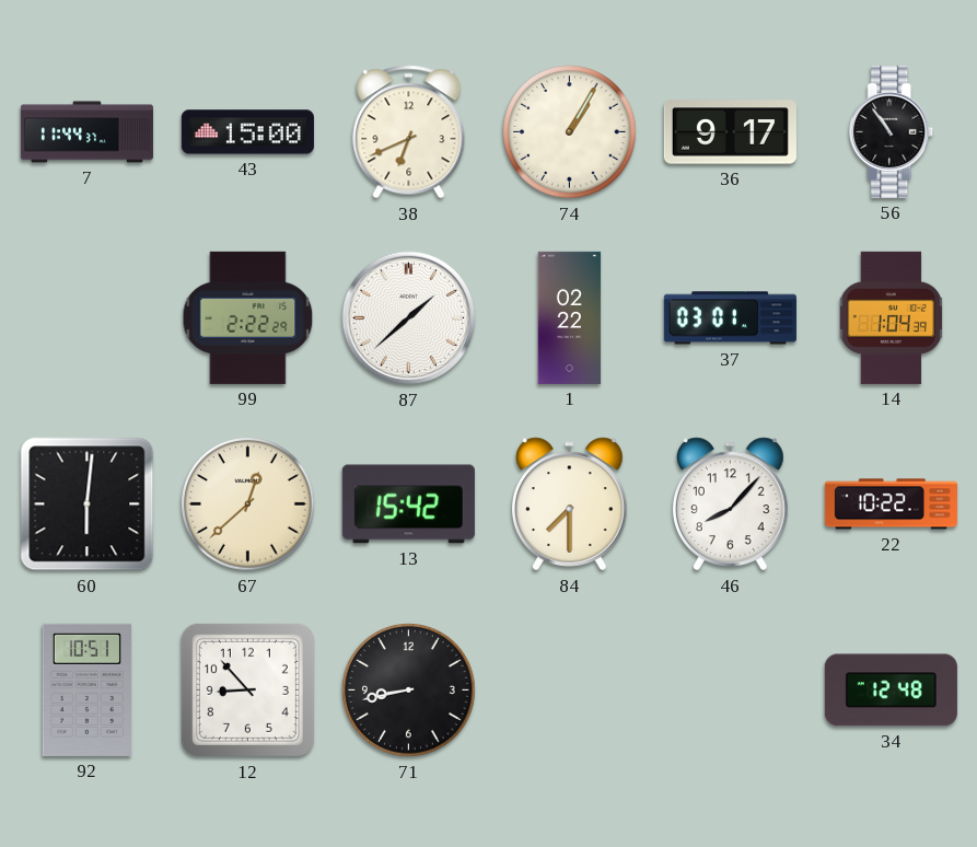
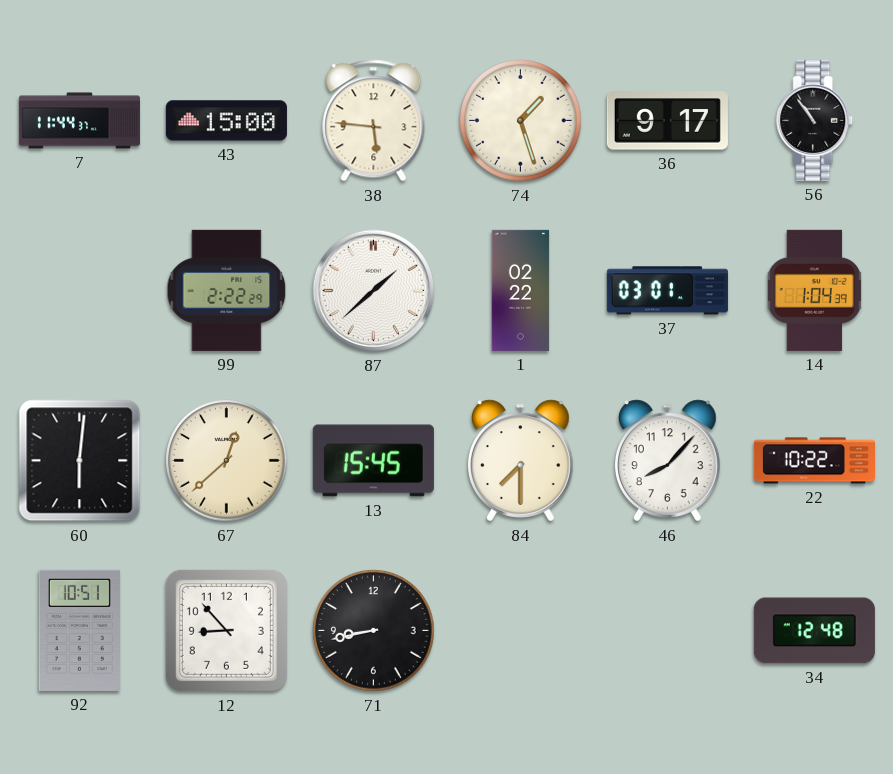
38: 6:41 -> 5:46
74: 1:05 -> 1:27
13: 15:42 -> 15:45
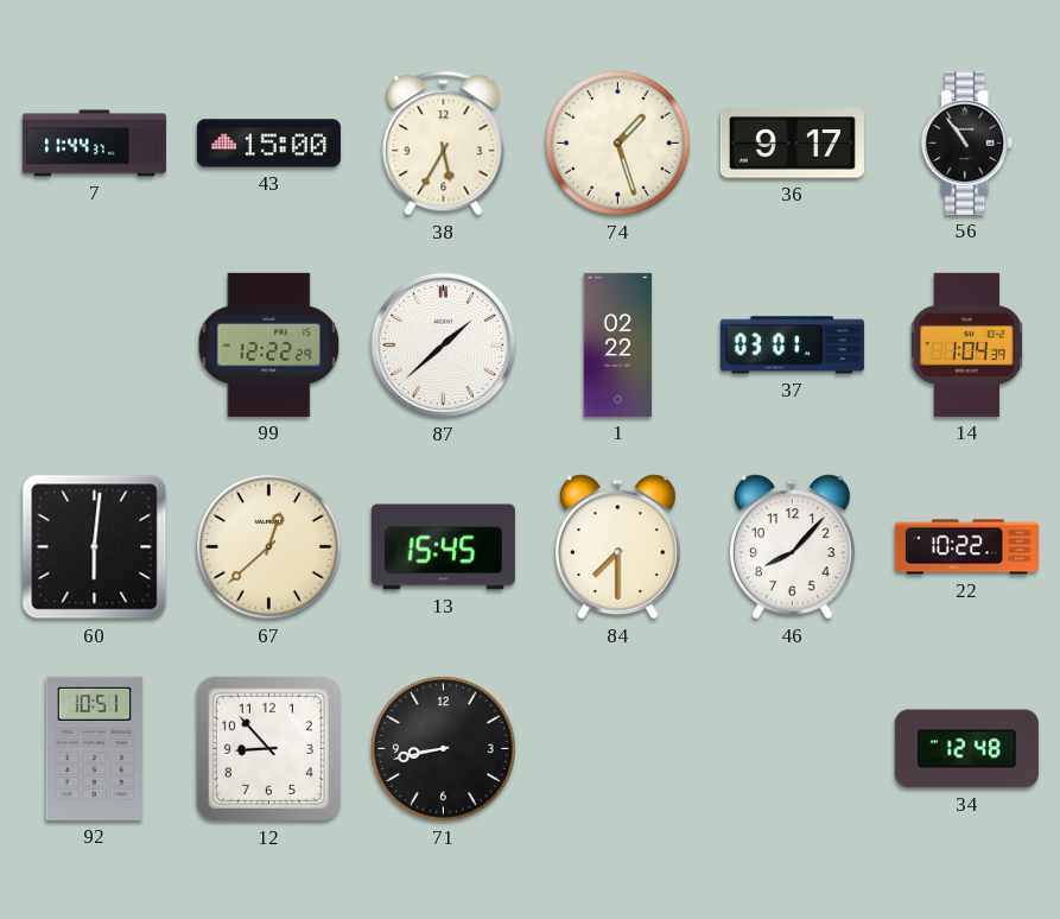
38: 5:46 -> 5:35
99: 2:22 -> 12:22
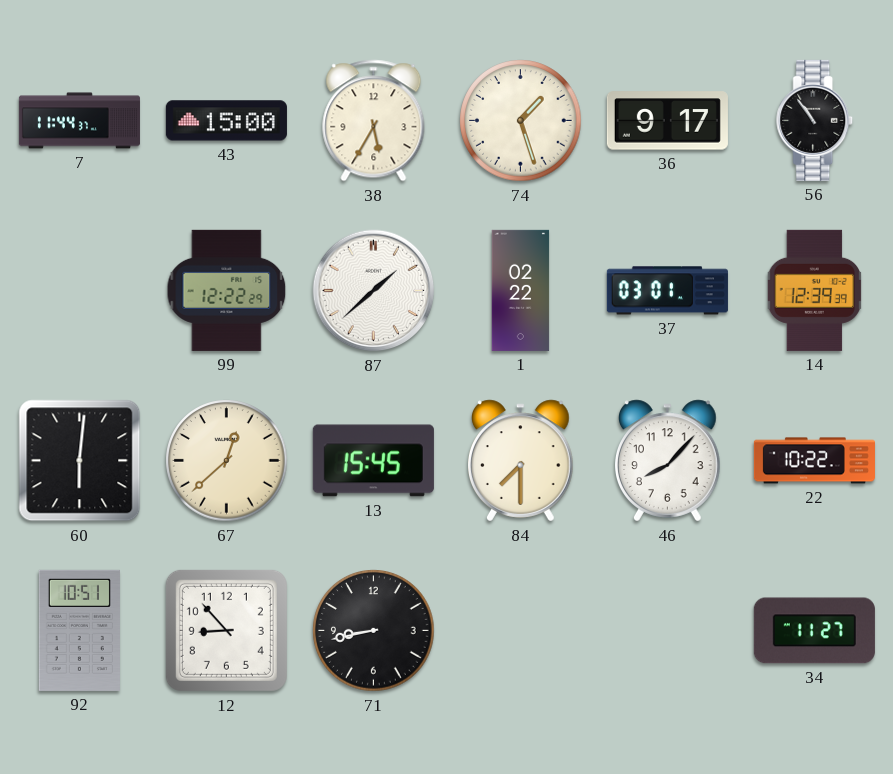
14: 1:04 -> 12:39
34: 12:48 -> 11:27
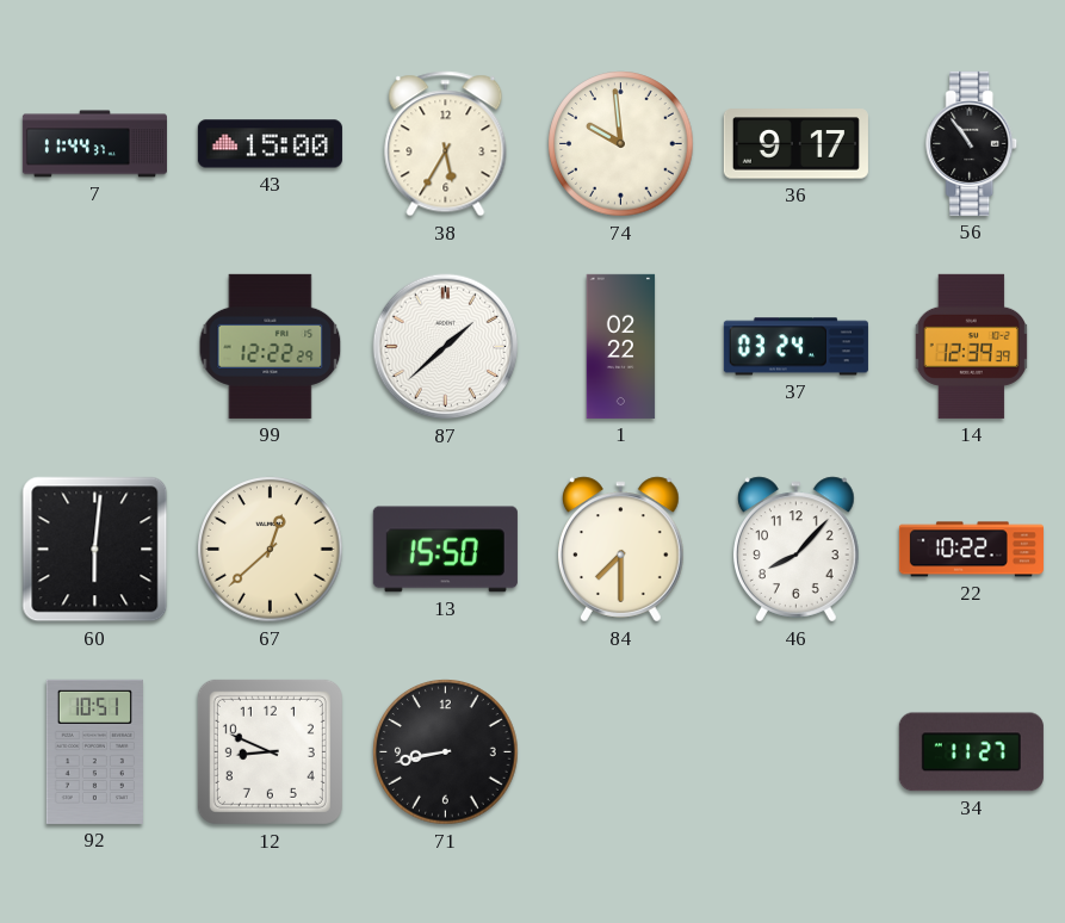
74: 1:27 -> 9:59
37: 03:01 -> 03:24
13: 15:45 -> 15:50
12: 8:53 -> 8:49
